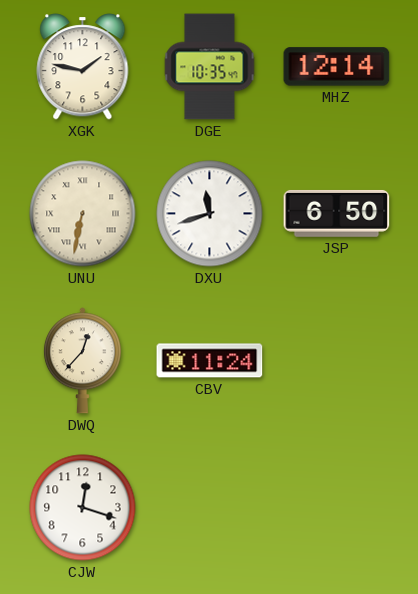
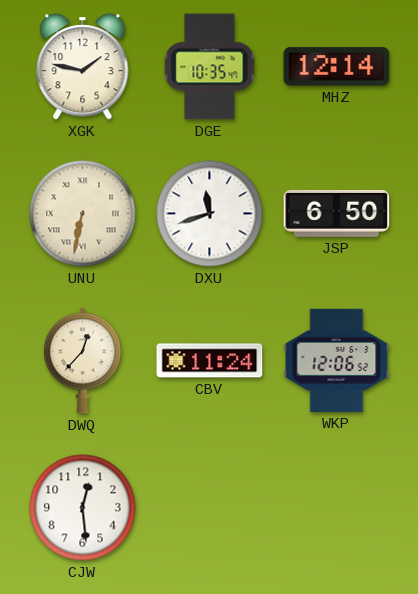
WKP: none -> 12:06
CJW: 12:18 -> 12:29
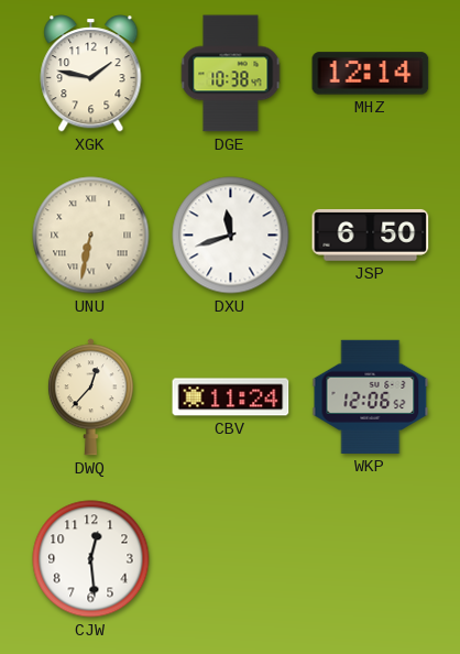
DGE: 10:35 -> 10:38
